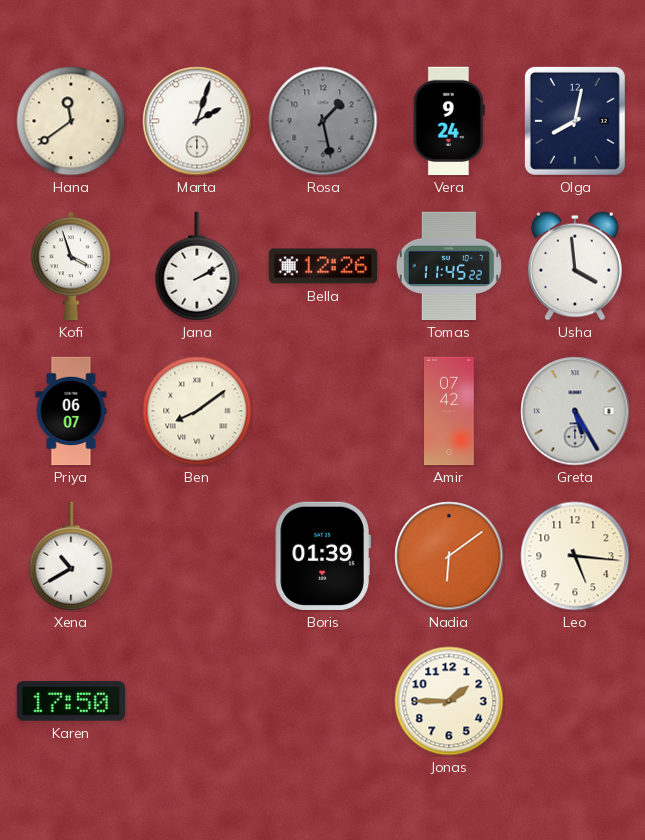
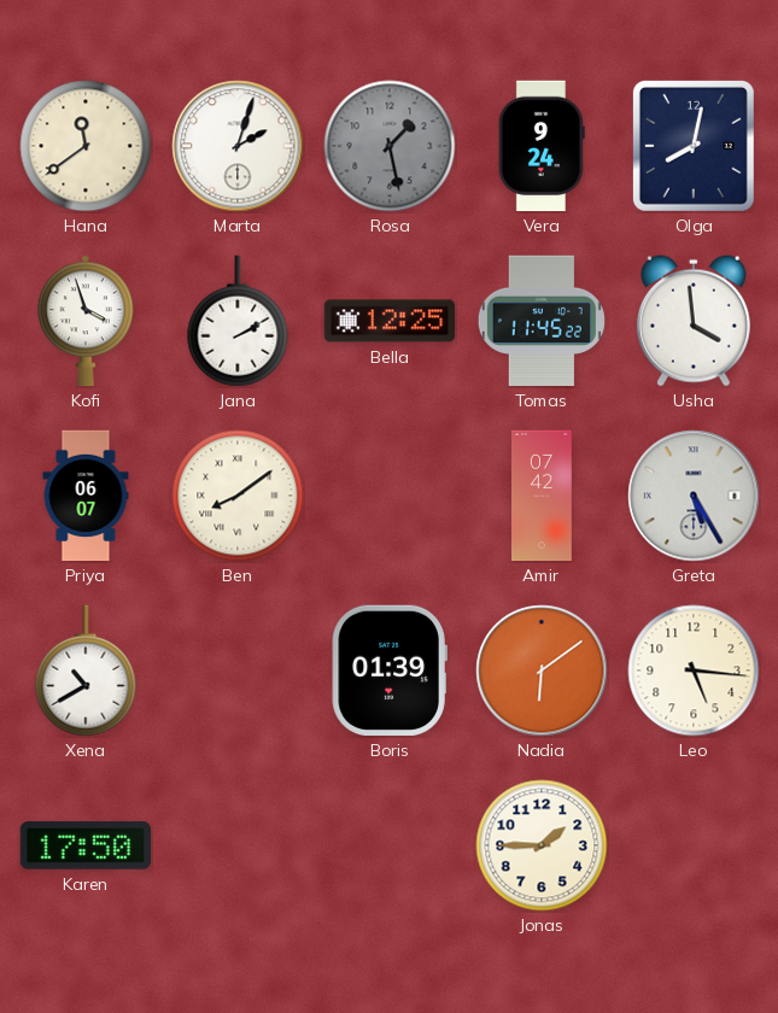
Bella: 12:26 -> 12:25
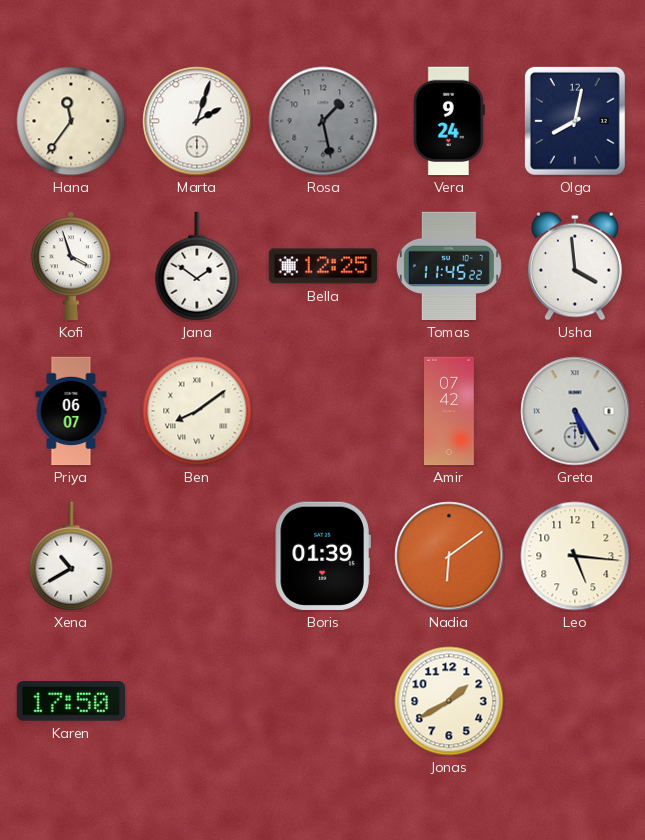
Hana: 11:39 -> 11:36
Jana: 2:10 -> 1:51
Jonas: 1:45 -> 1:40
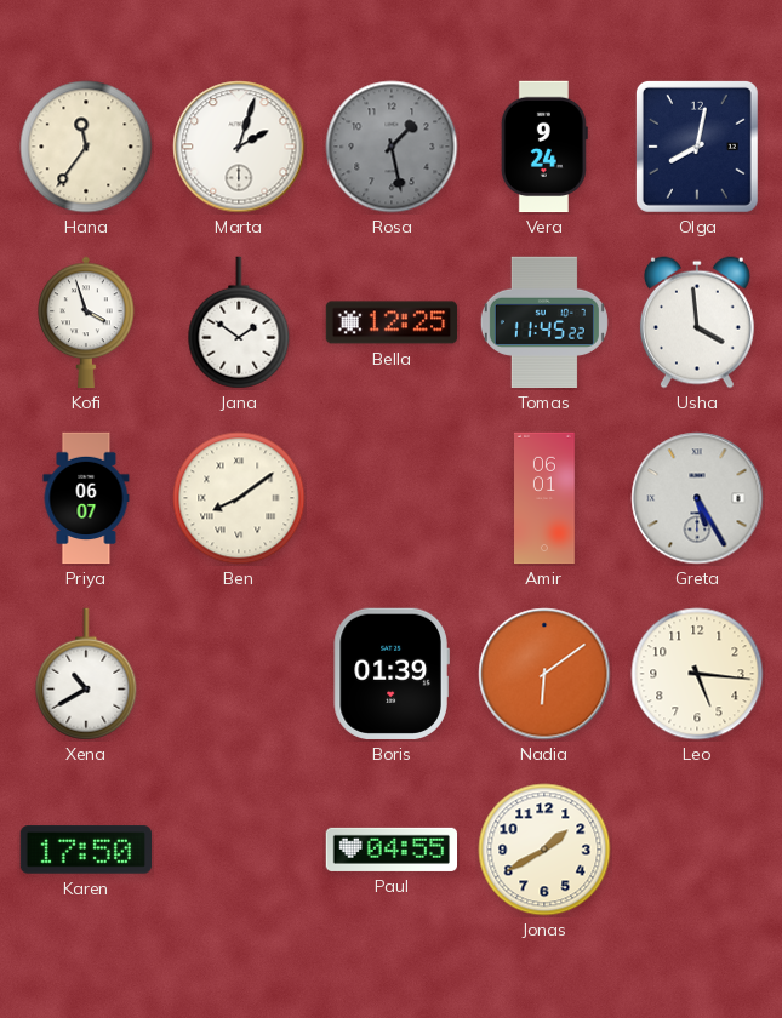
Amir: 07:42 -> 06:01
Paul: none -> 04:55
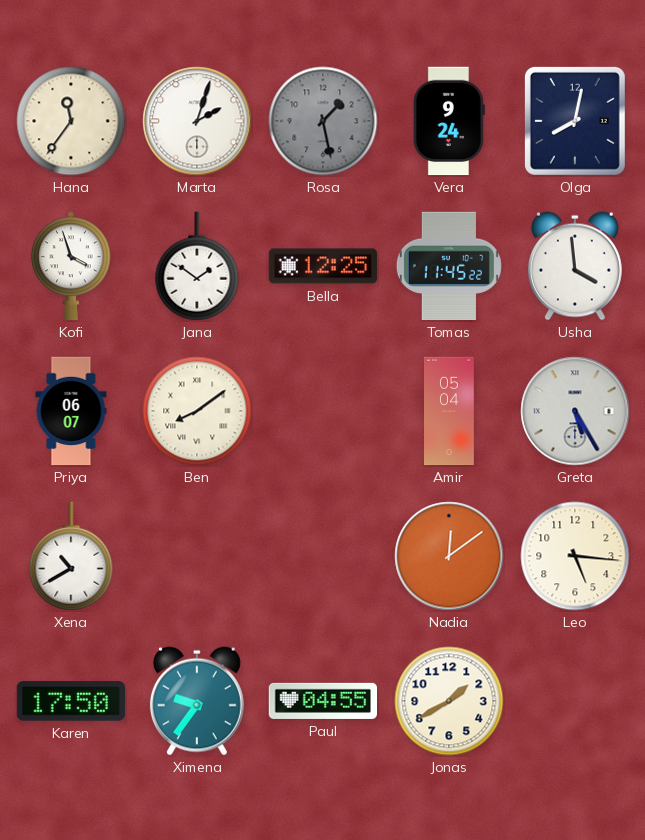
Amir: 06:01 -> 05:04
Boris: 01:39 -> none
Nadia: 6:09 -> 12:09
Ximena: none -> 9:36
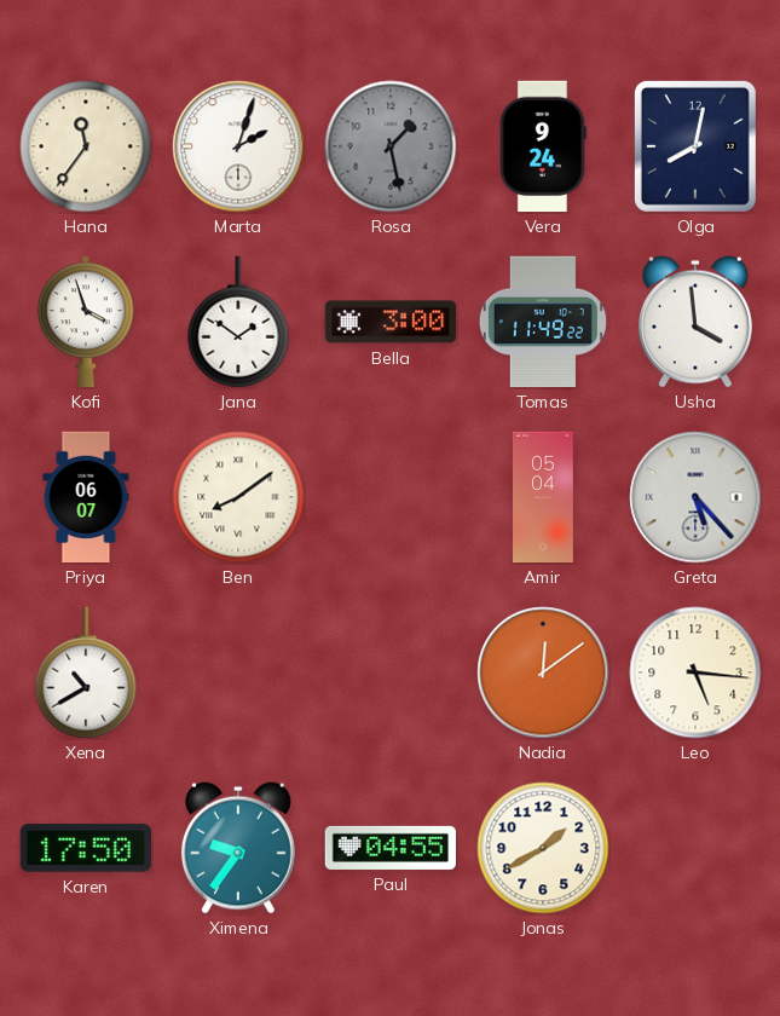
Bella: 12:25 -> 3:00
Tomas: 11:45 -> 11:49
Greta: 5:25 -> 5:23
